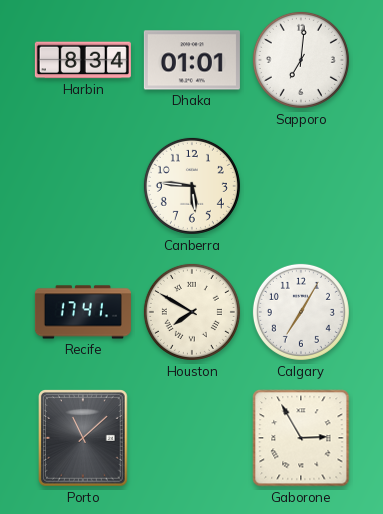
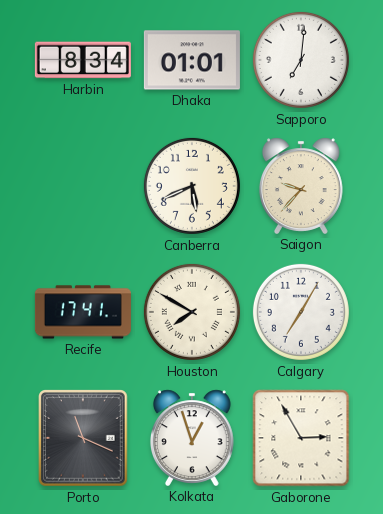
Canberra: 5:46 -> 5:41
Saigon: none -> 9:37
Porto: 11:08 -> 11:19
Kolkata: none -> 12:57
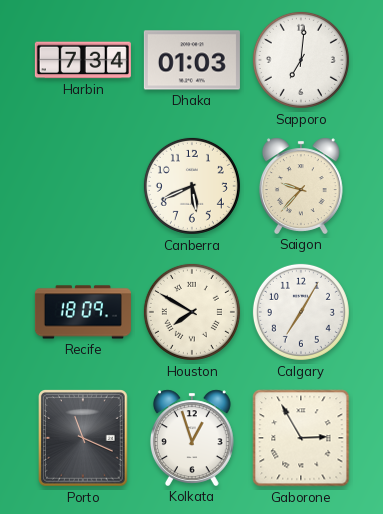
Harbin: 8:34 -> 7:34
Dhaka: 01:01 -> 01:03
Recife: 17:41 -> 18:09
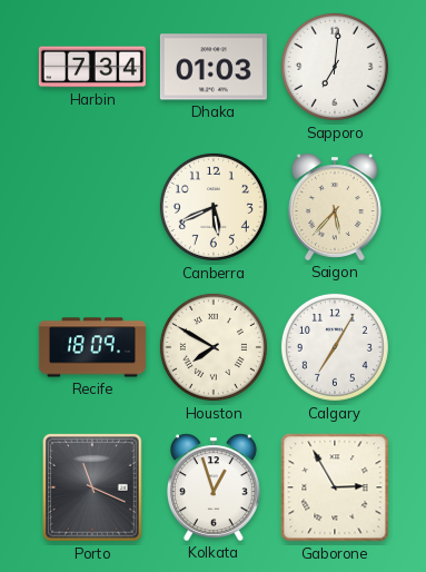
Saigon: 9:37 -> 5:37
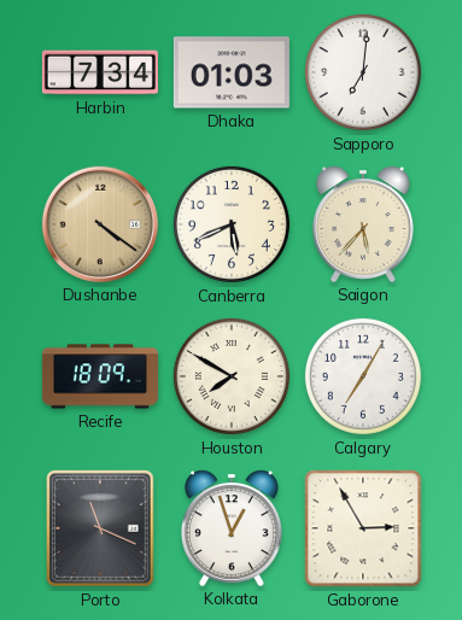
Dushanbe: none -> 4:21
